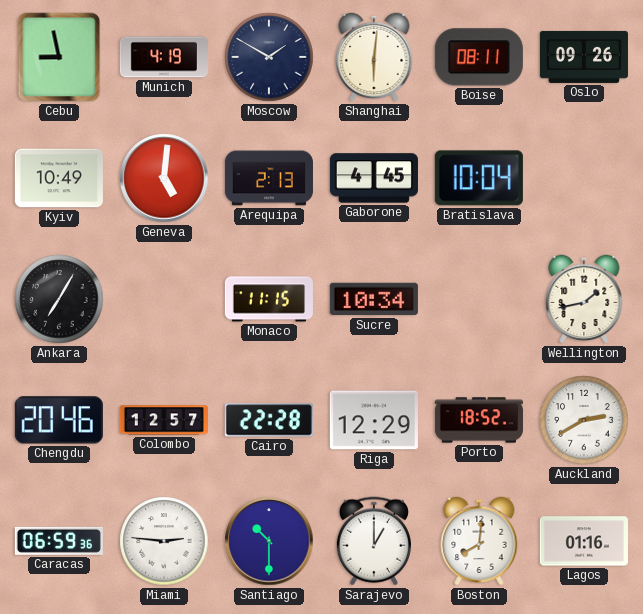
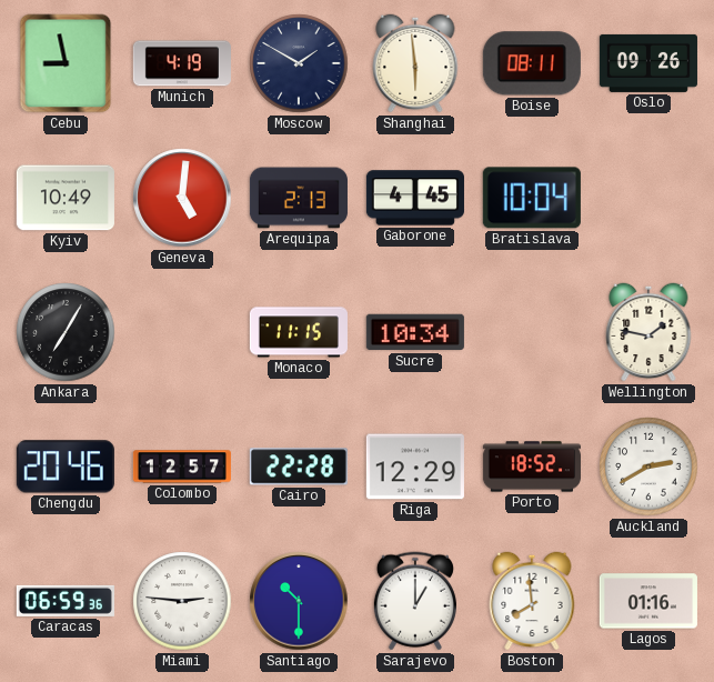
Shanghai: 6:01 -> 5:59
Wellington: 1:43 -> 1:47
Boston: 8:01 -> 7:59
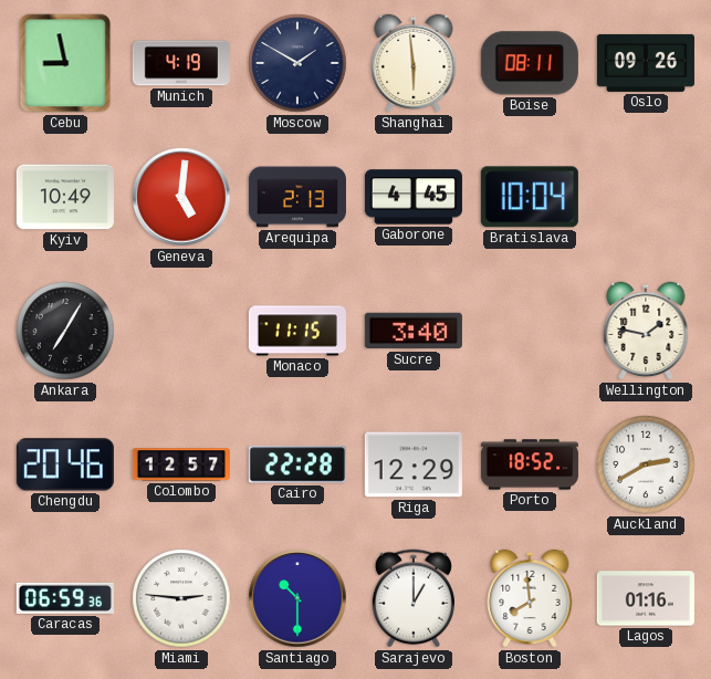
Sucre: 10:34 -> 3:40
